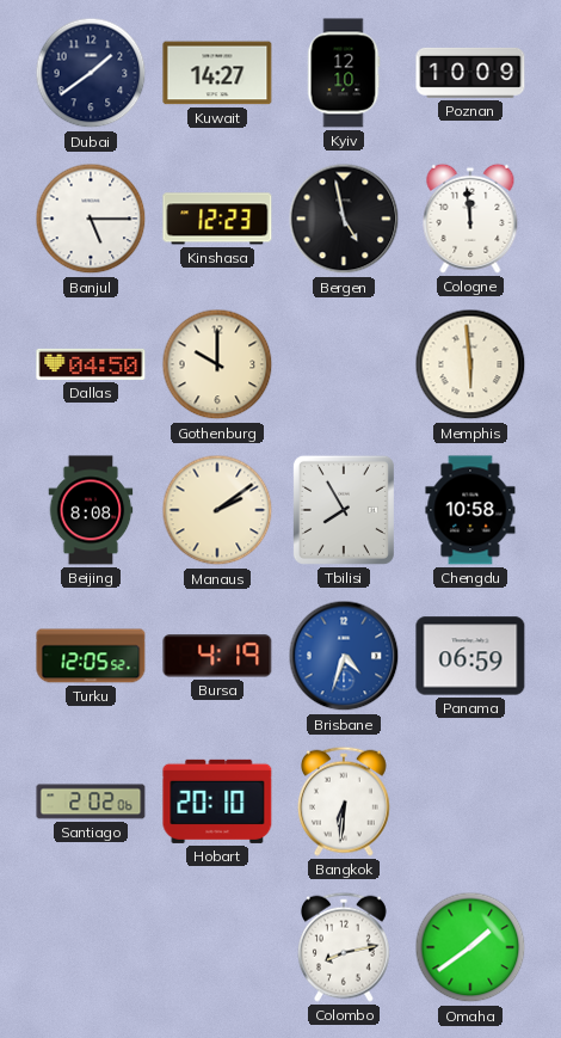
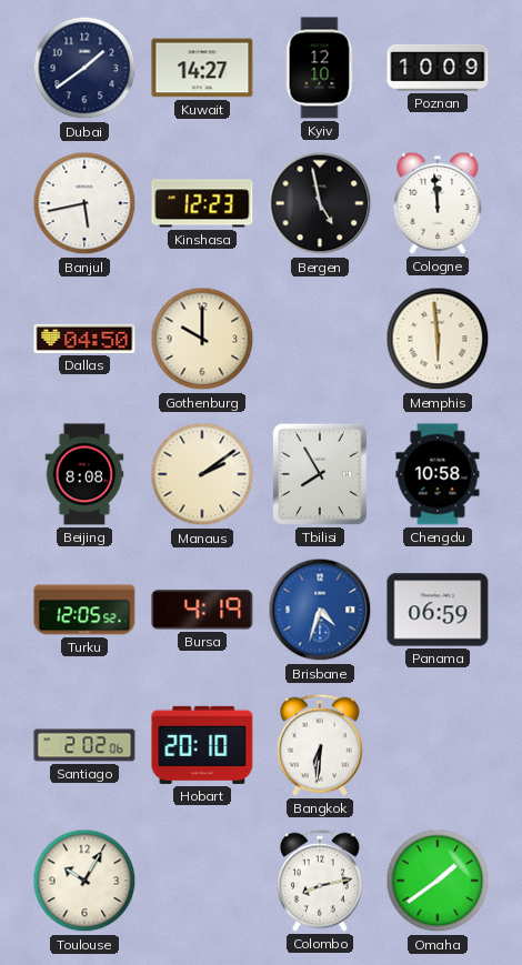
Banjul: 5:15 -> 5:43
Toulouse: none -> 10:05
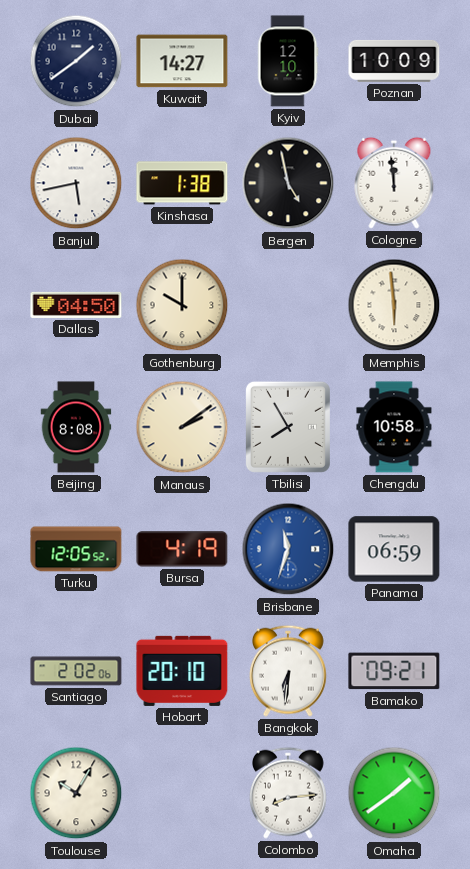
Kinshasa: 12:23 -> 1:38
Brisbane: 4:33 -> 11:33
Bamako: none -> 09:21
Colombo: 8:13 -> 8:14
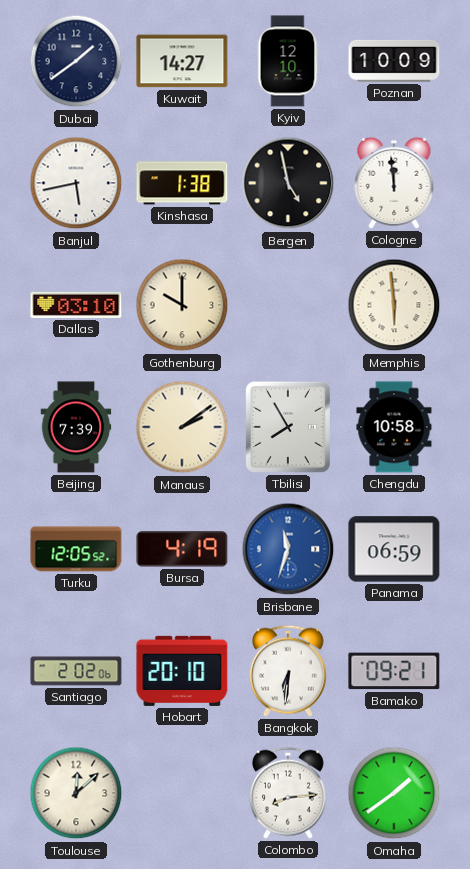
Dallas: 04:50 -> 03:10
Beijing: 8:08 -> 7:39
Toulouse: 10:05 -> 12:08
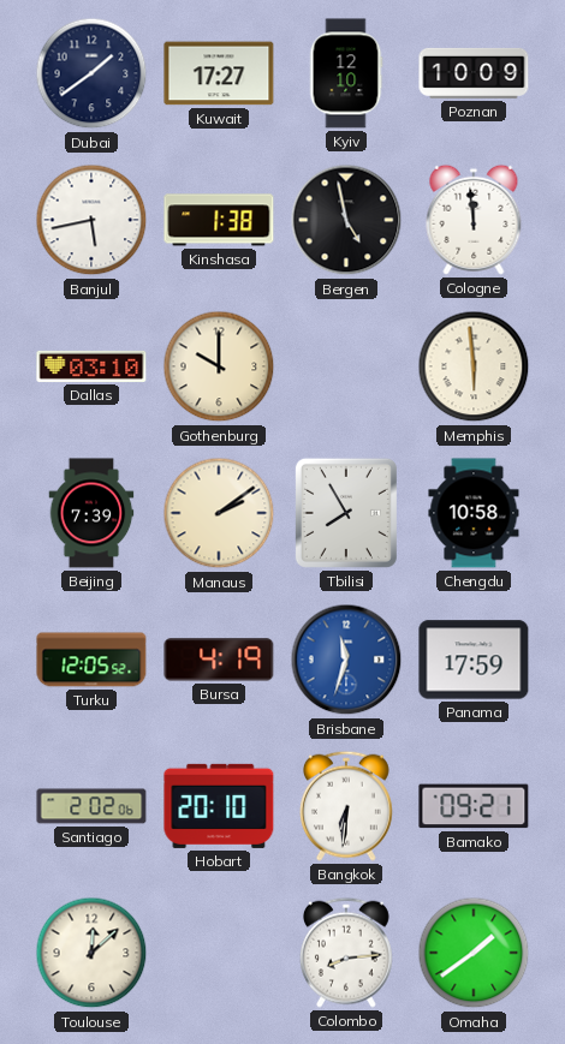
Kuwait: 14:27 -> 17:27
Panama: 06:59 -> 17:59
